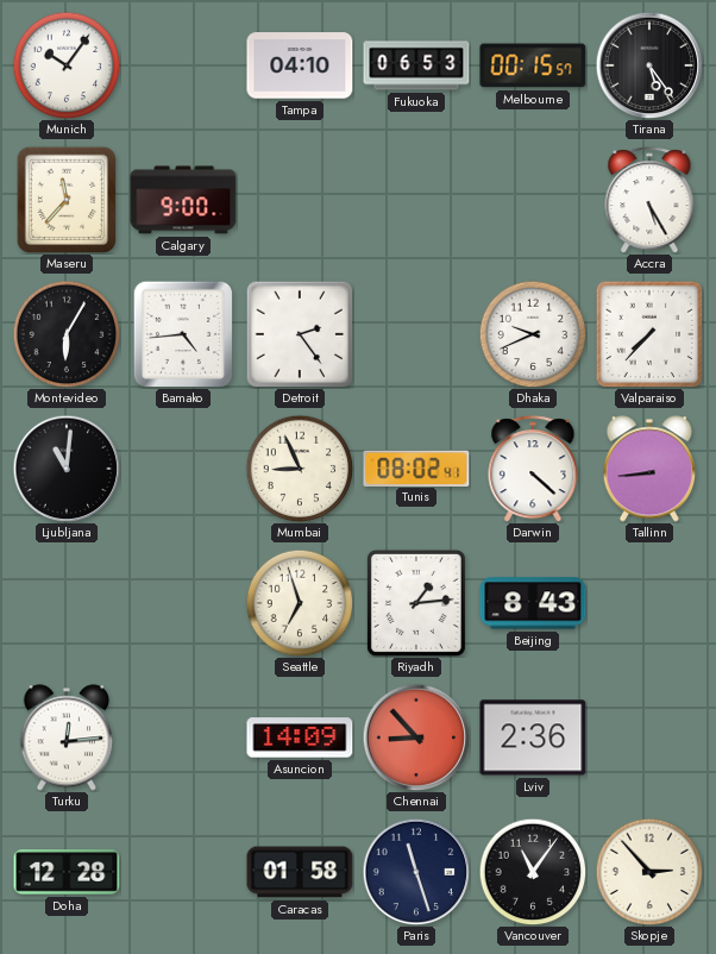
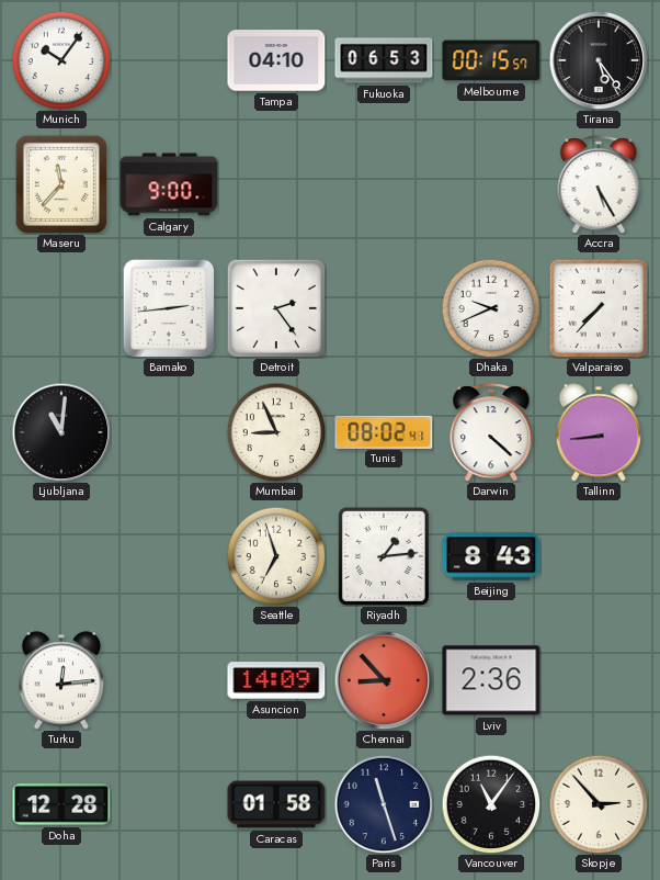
Montevideo: 6:05 -> none
Bamako: 4:44 -> 2:44
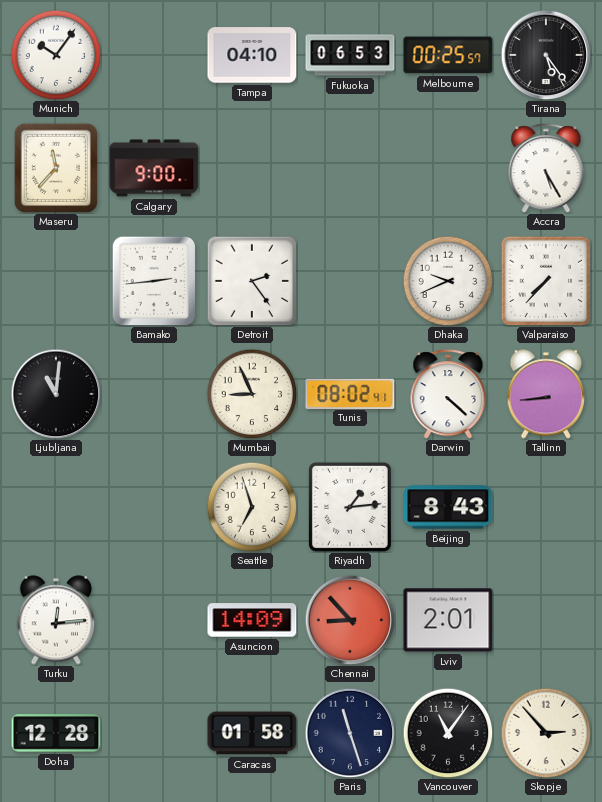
Melbourne: 00:15 -> 00:25
Lviv: 2:36 -> 2:01
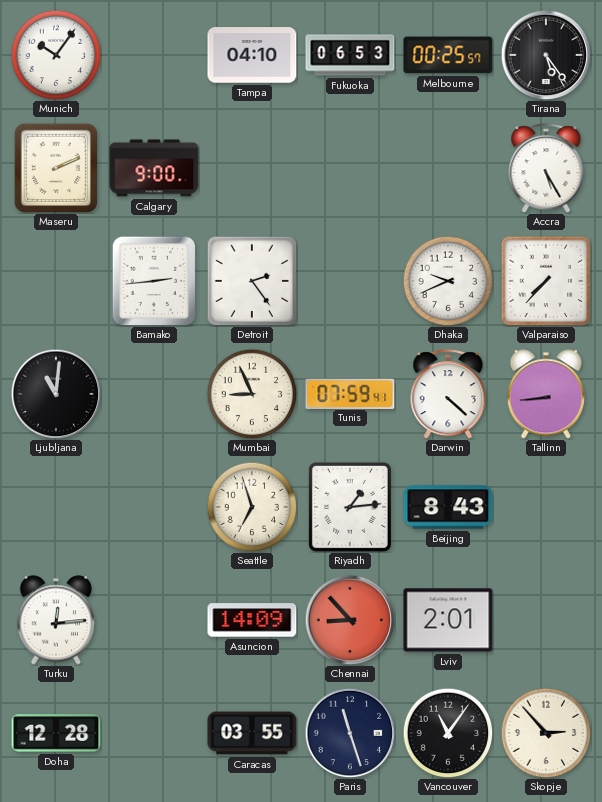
Maseru: 11:37 -> 2:11
Tunis: 08:02 -> 07:59
Caracas: 01:58 -> 03:55
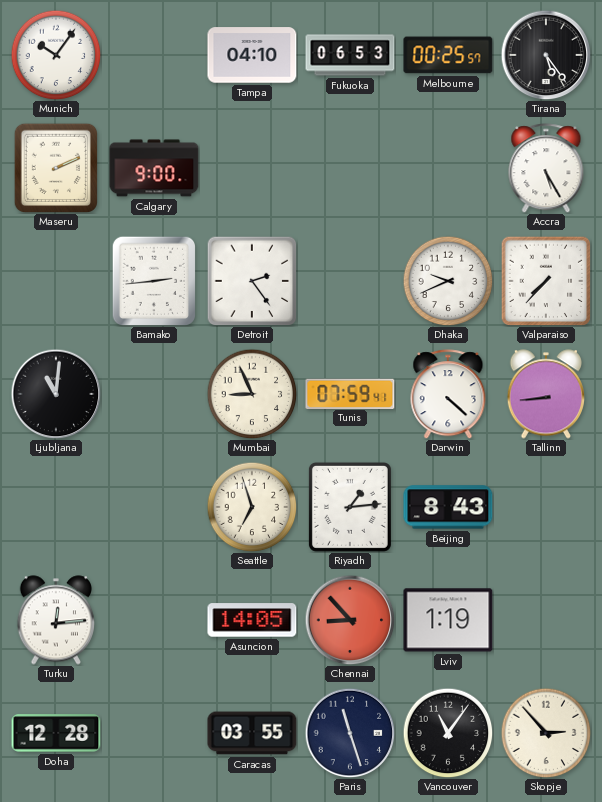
Asuncion: 14:09 -> 14:05
Lviv: 2:01 -> 1:19
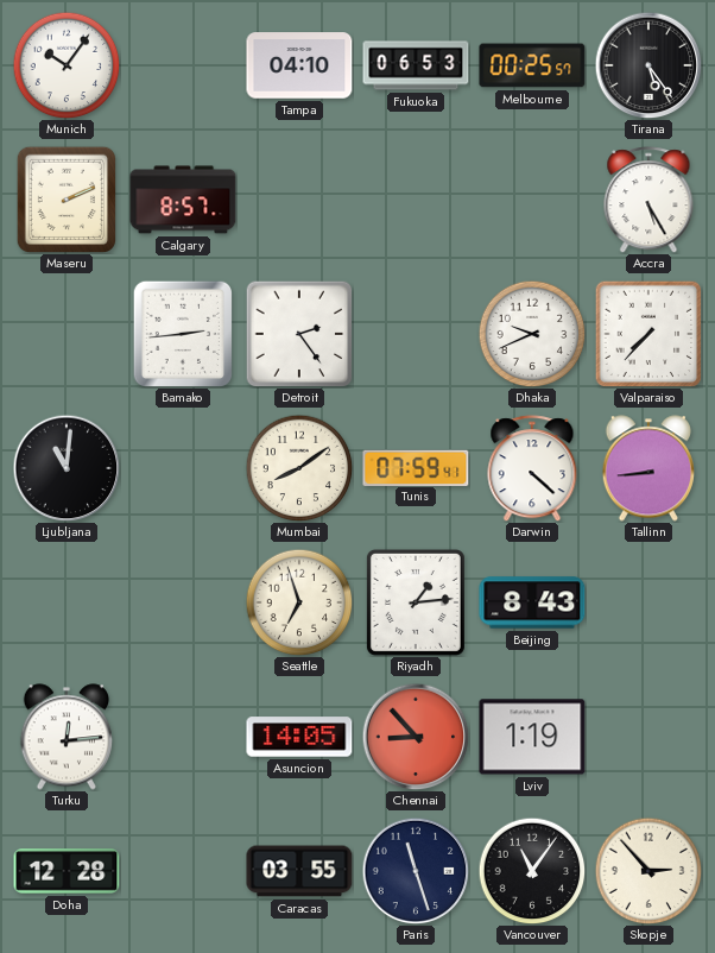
Calgary: 9:00 -> 8:57
Mumbai: 8:56 -> 8:09
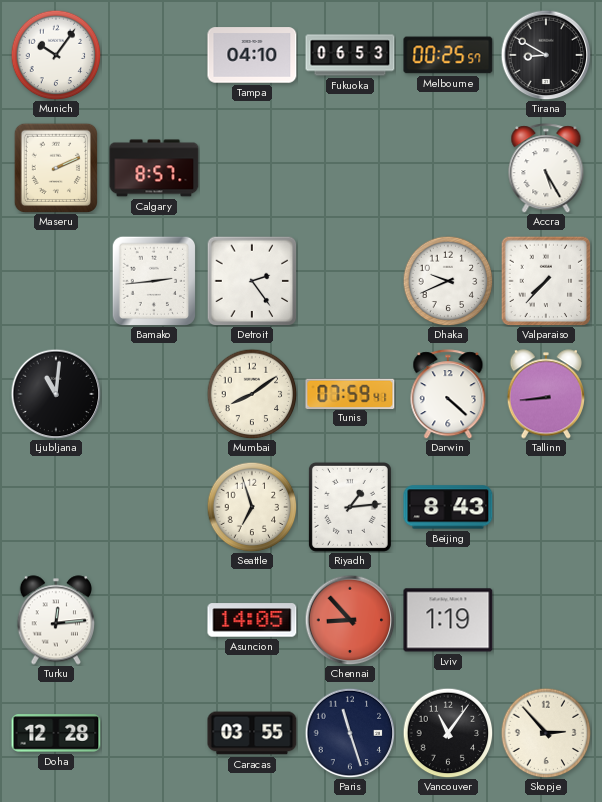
Tirana: 5:24 -> 8:50
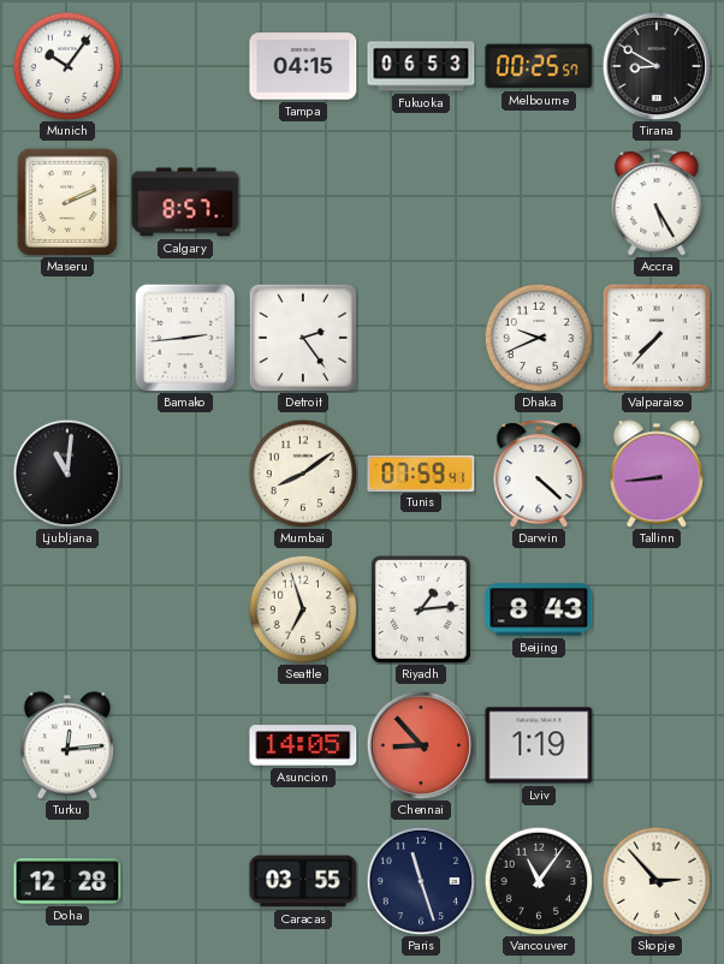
Tampa: 04:10 -> 04:15
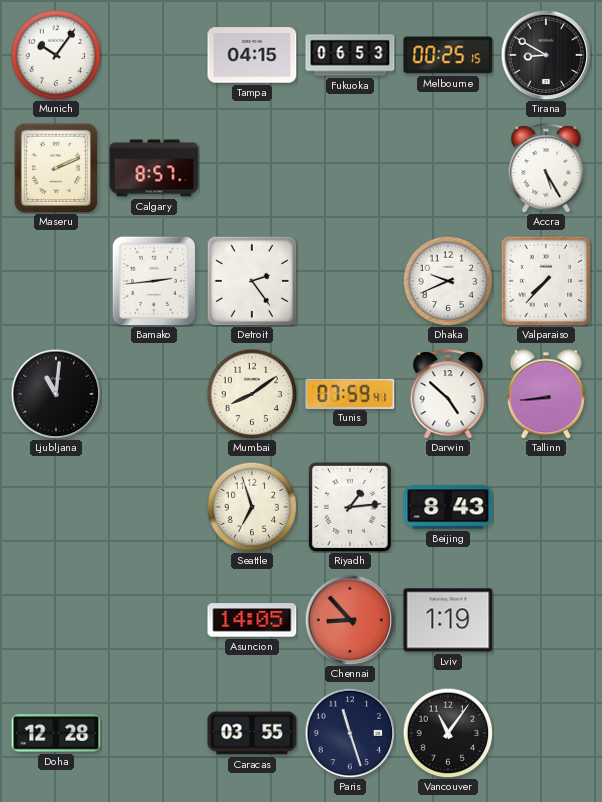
Melbourne: 00:25:57 -> 00:25:15
Darwin: 4:22 -> 4:52
Turku: 12:14 -> none
Skopje: 2:53 -> none
